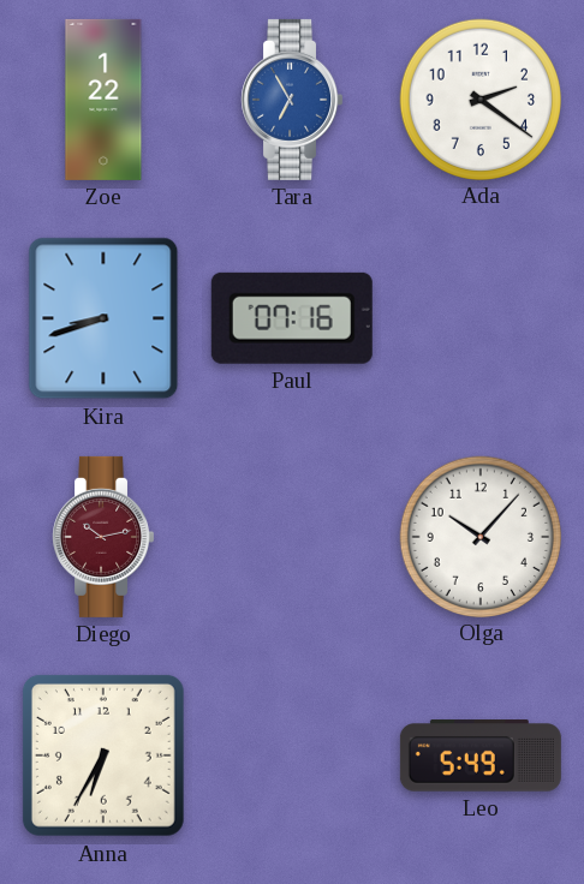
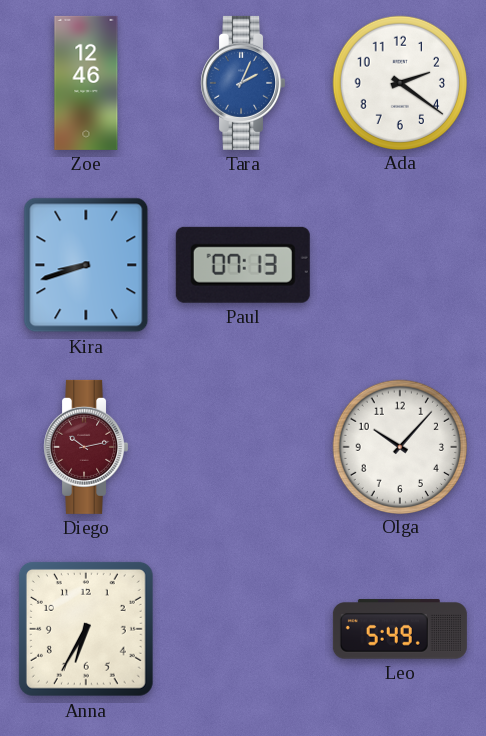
Zoe: 1:22 -> 12:46
Tara: 6:55 -> 2:04
Paul: 07:16 -> 07:13
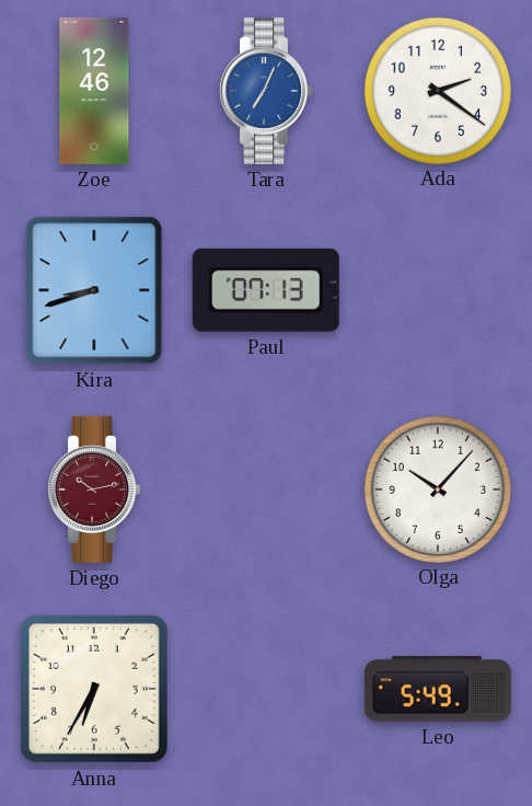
Tara: 2:04 -> 7:04
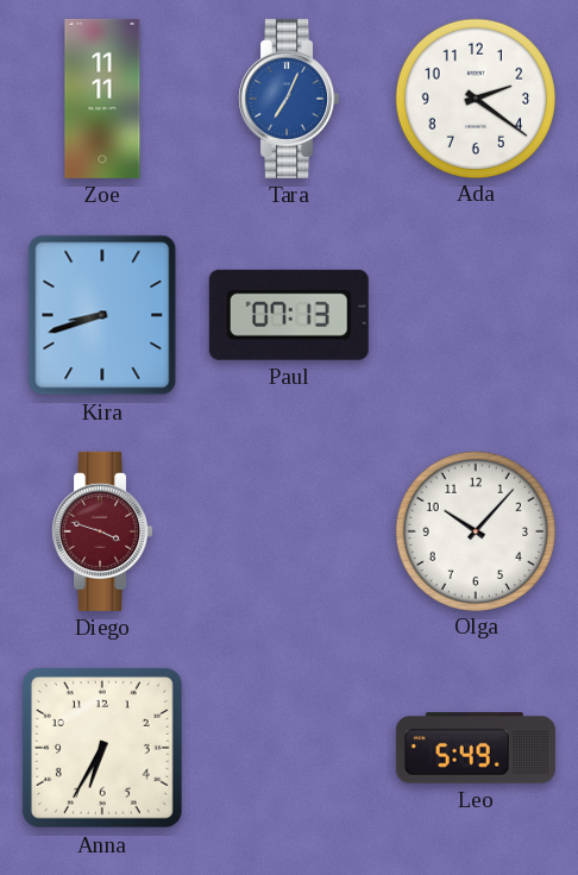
Zoe: 12:46 -> 11:11
Diego: 10:13 -> 3:48
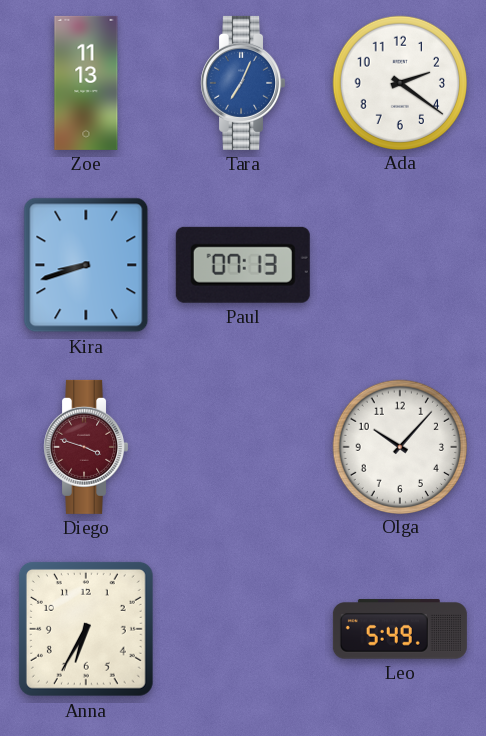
Zoe: 11:11 -> 11:13
